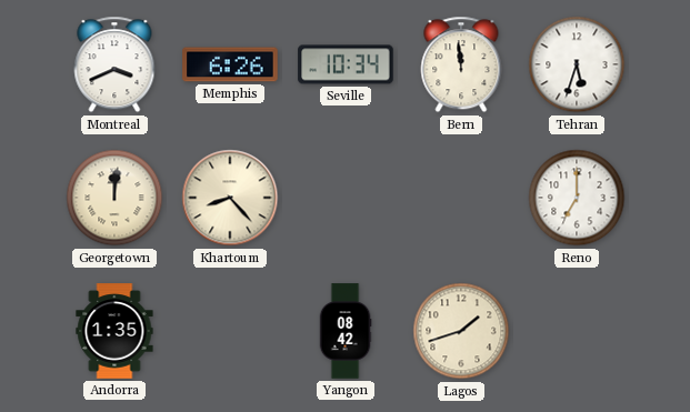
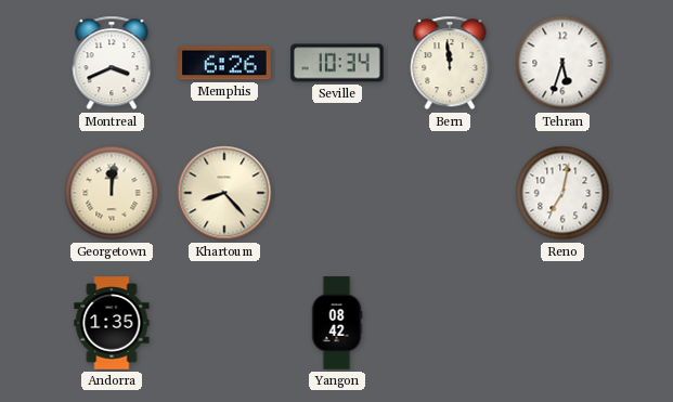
Reno: 7:00 -> 7:02
Lagos: 1:42 -> none
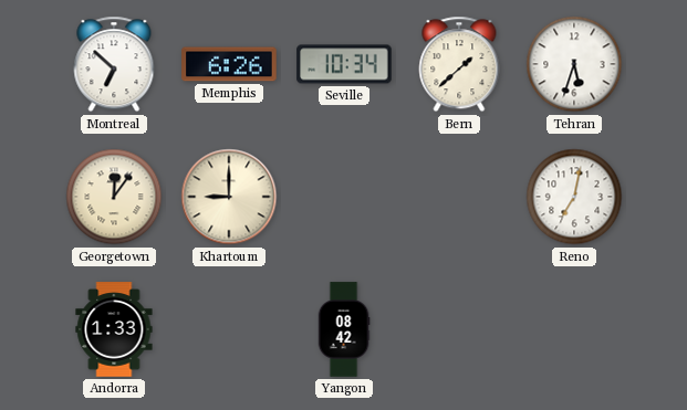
Montreal: 3:41 -> 6:52
Bern: 11:59 -> 1:38
Georgetown: 12:01 -> 12:06
Khartoum: 8:23 -> 9:00
Andorra: 1:35 -> 1:33
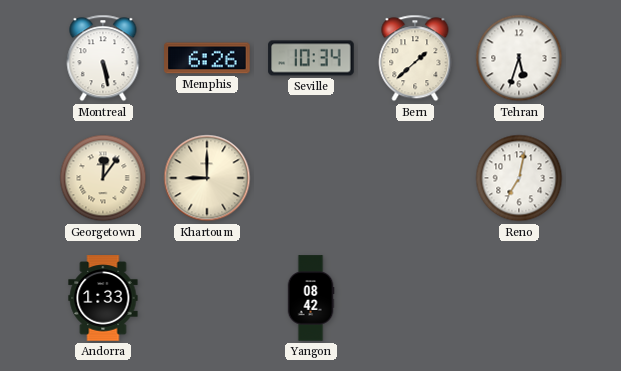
Montreal: 6:52 -> 5:28
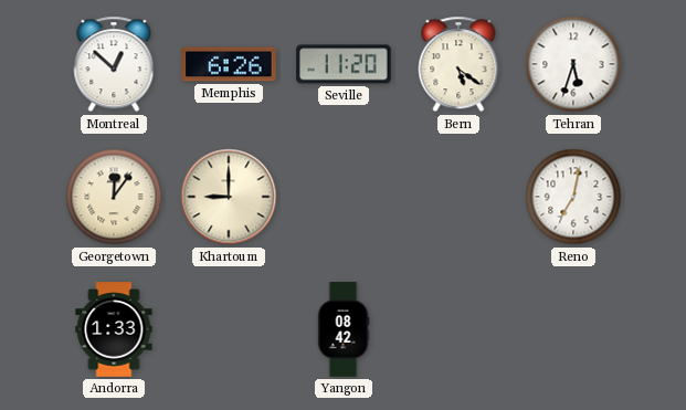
Montreal: 5:28 -> 12:52
Seville: 10:34 -> 11:20
Bern: 1:38 -> 5:21
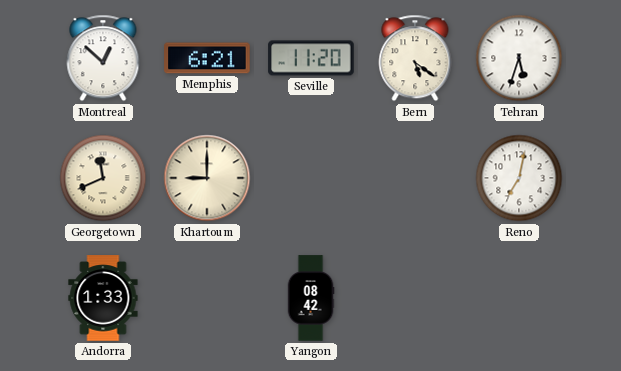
Memphis: 6:26 -> 6:21
Georgetown: 12:06 -> 11:41
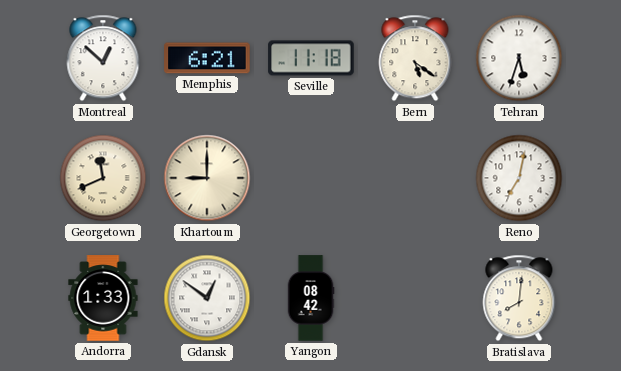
Seville: 11:20 -> 11:18
Gdansk: none -> 12:51
Bratislava: none -> 8:01
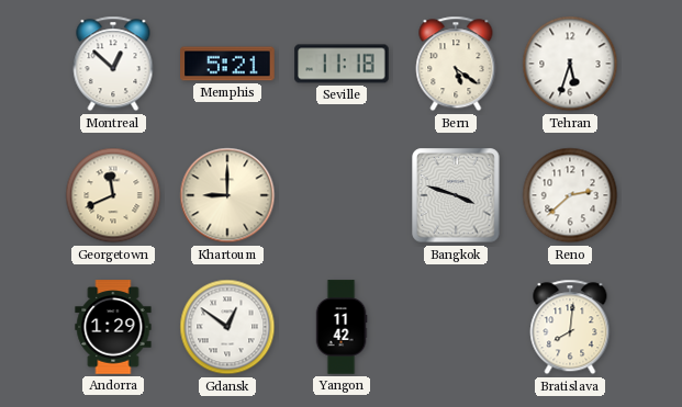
Memphis: 6:21 -> 5:21
Bangkok: none -> 3:48
Reno: 7:02 -> 2:38
Andorra: 1:33 -> 1:29
Yangon: 08:42 -> 11:42
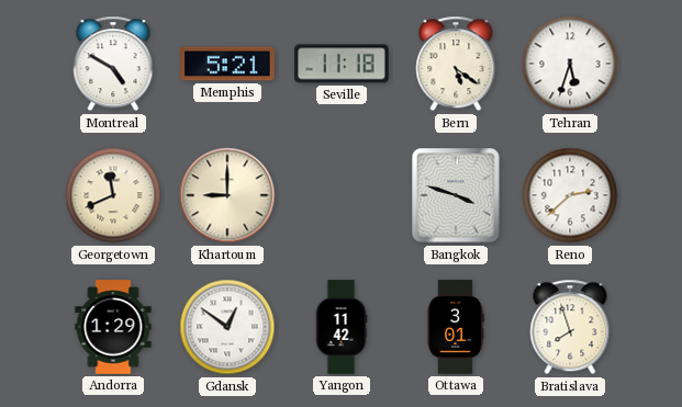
Montreal: 12:52 -> 4:50
Ottawa: none -> 3:01
Bratislava: 8:01 -> 7:57
